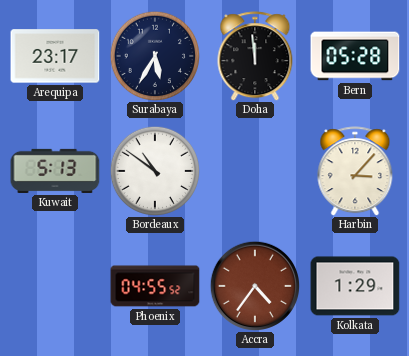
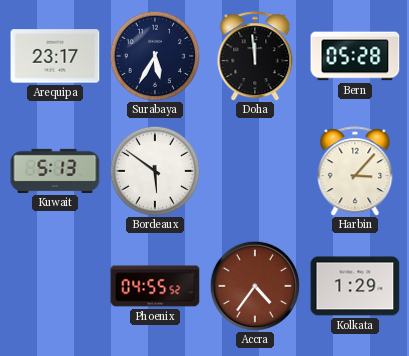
Bordeaux: 10:51 -> 5:51
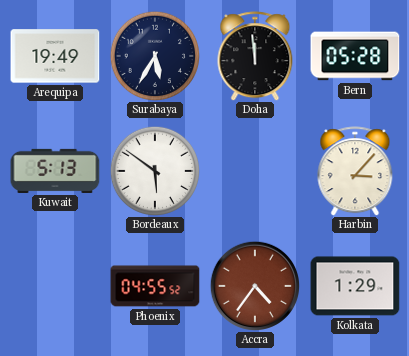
Arequipa: 23:17 -> 19:49
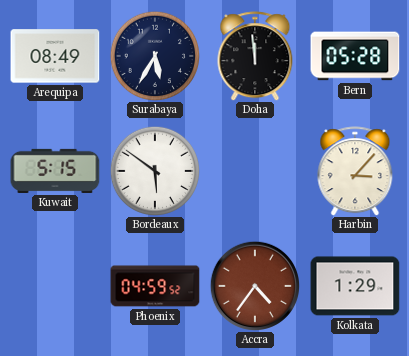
Arequipa: 19:49 -> 08:49
Kuwait: 5:13 -> 5:15
Phoenix: 04:55 -> 04:59
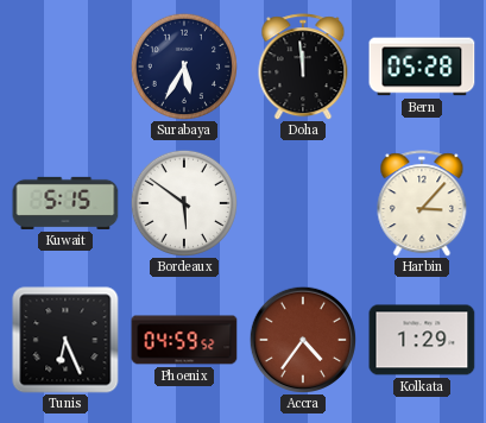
Arequipa: 08:49 -> none
Tunis: none -> 6:26
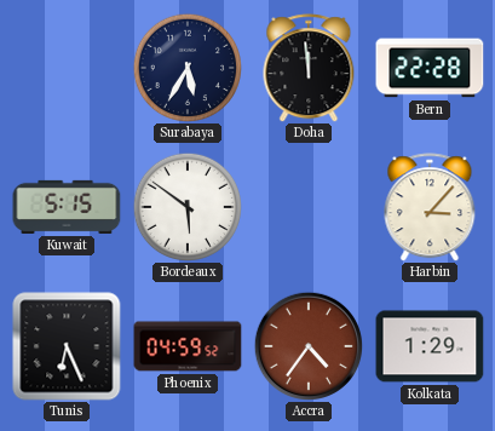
Bern: 05:28 -> 22:28
